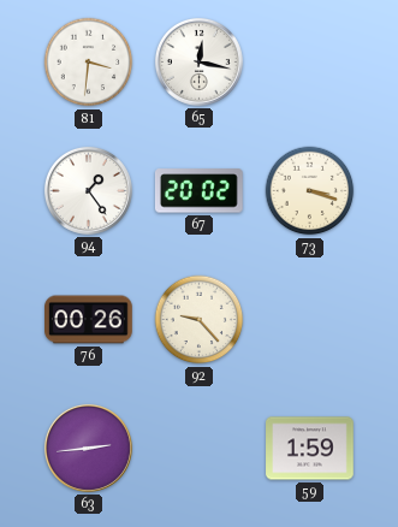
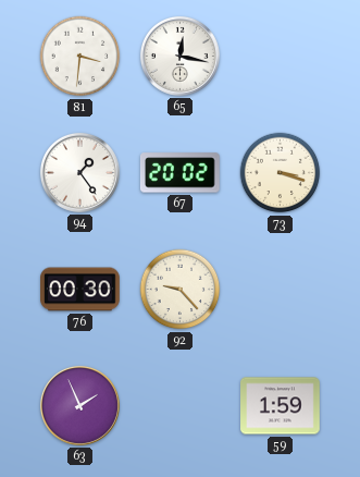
76: 00:26 -> 00:30
63: 2:44 -> 1:56
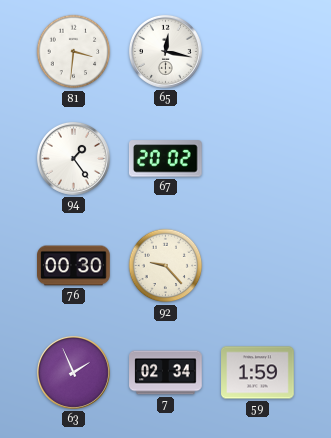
73: 3:18 -> none
7: none -> 02:34
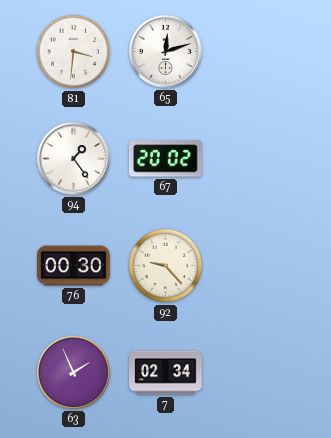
65: 12:17 -> 12:12
59: 1:59 -> none
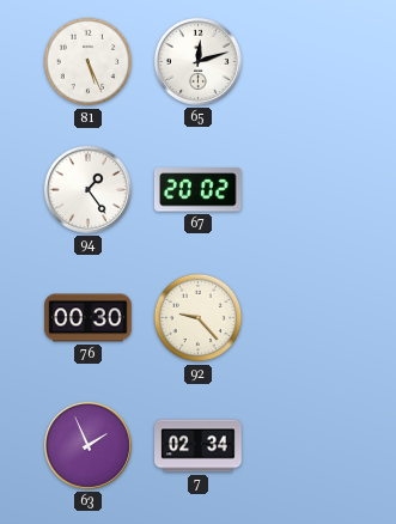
81: 3:31 -> 5:26
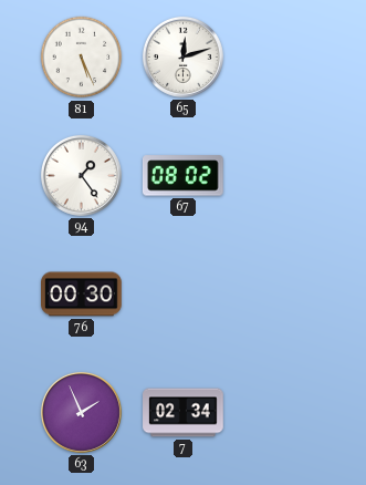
67: 20:02 -> 08:02
92: 9:23 -> none
